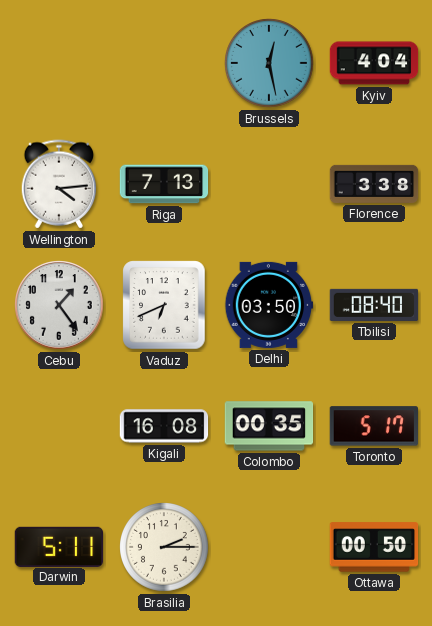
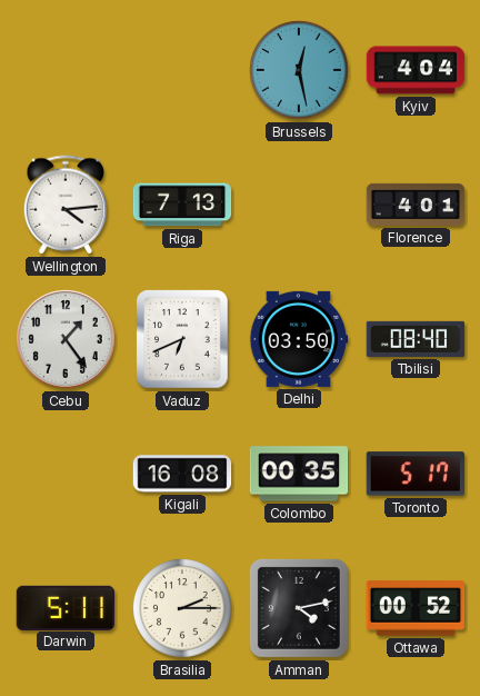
Florence: 3:38 -> 4:01
Amman: none -> 4:13
Ottawa: 00:50 -> 00:52
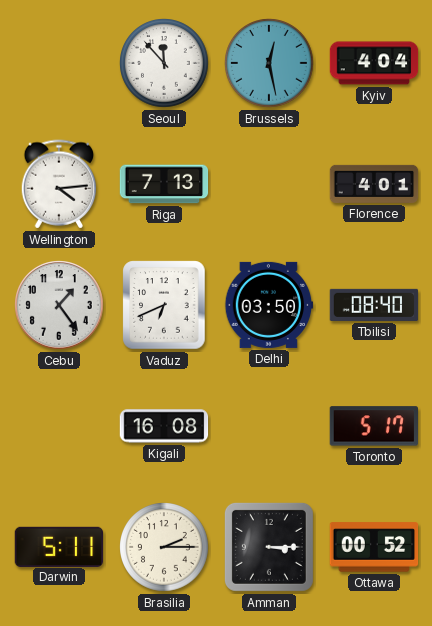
Seoul: none -> 11:53
Colombo: 00:35 -> none
Amman: 4:13 -> 3:15
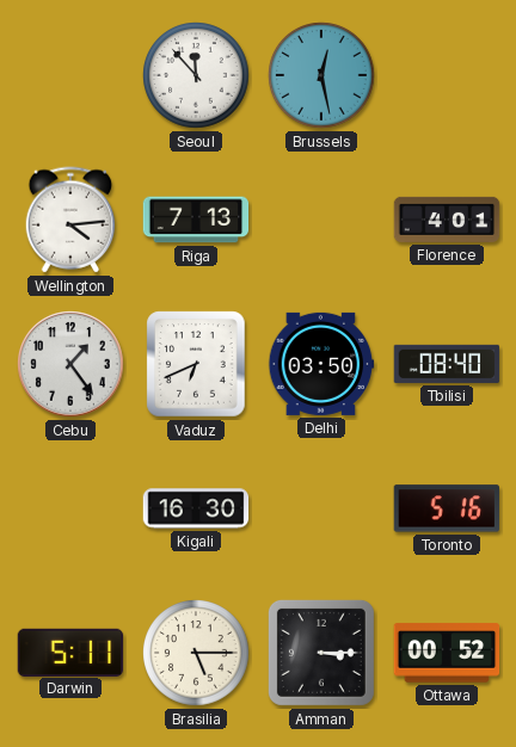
Kyiv: 4:04 -> none
Kigali: 16:08 -> 16:30
Toronto: 5:17 -> 5:16
Brasilia: 2:15 -> 5:15
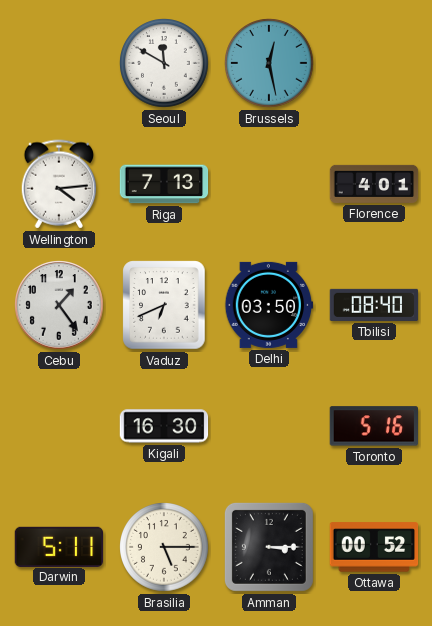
Seoul: 11:53 -> 11:50
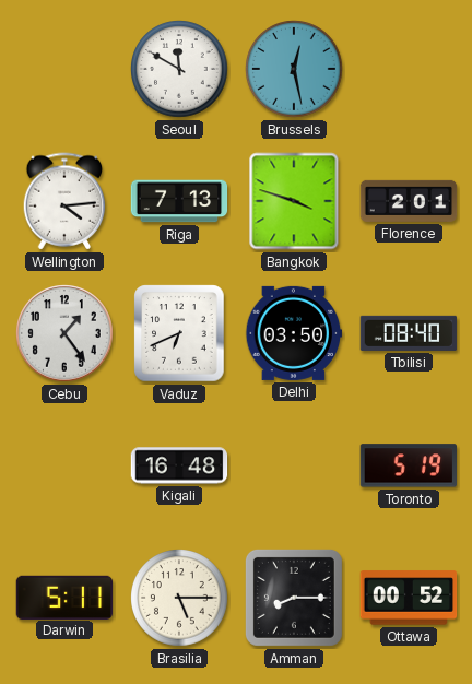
Bangkok: none -> 3:48
Florence: 4:01 -> 2:01
Kigali: 16:30 -> 16:48
Toronto: 5:16 -> 5:19
Amman: 3:15 -> 8:15
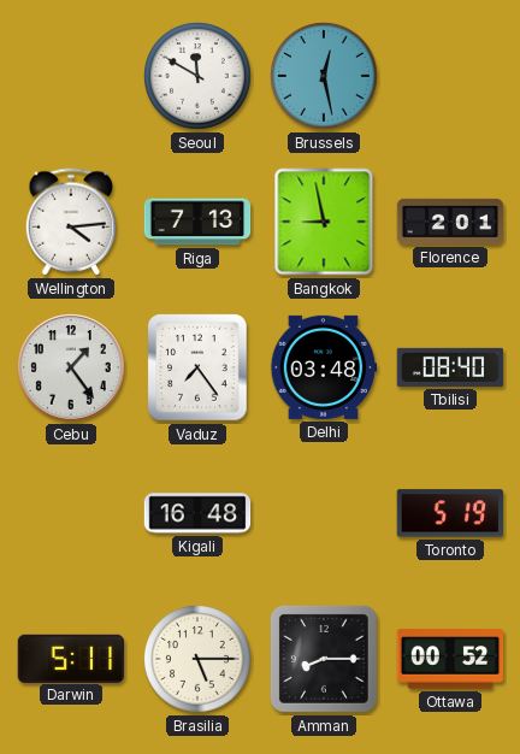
Bangkok: 3:48 -> 8:58
Vaduz: 6:41 -> 7:24
Delhi: 03:50 -> 03:48
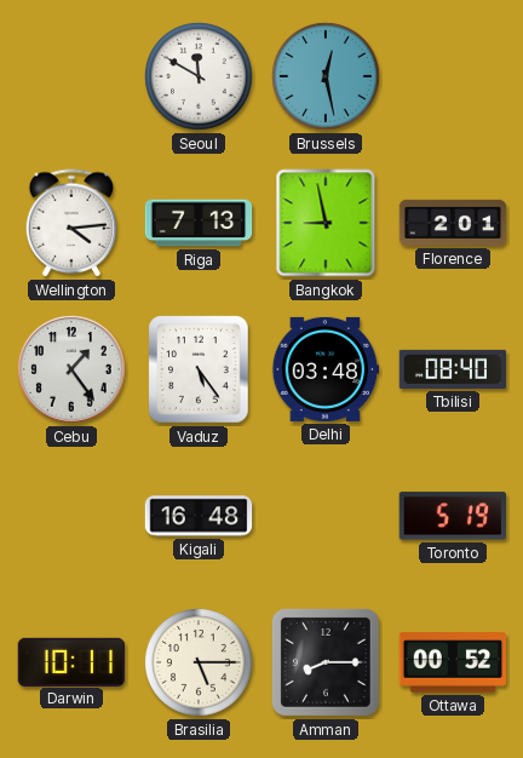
Vaduz: 7:24 -> 5:24
Darwin: 5:11 -> 10:11
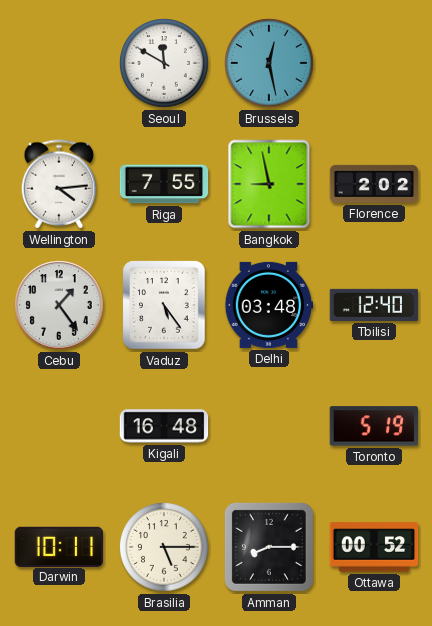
Riga: 7:13 -> 7:55
Florence: 2:01 -> 2:02
Tbilisi: 08:40 -> 12:40
